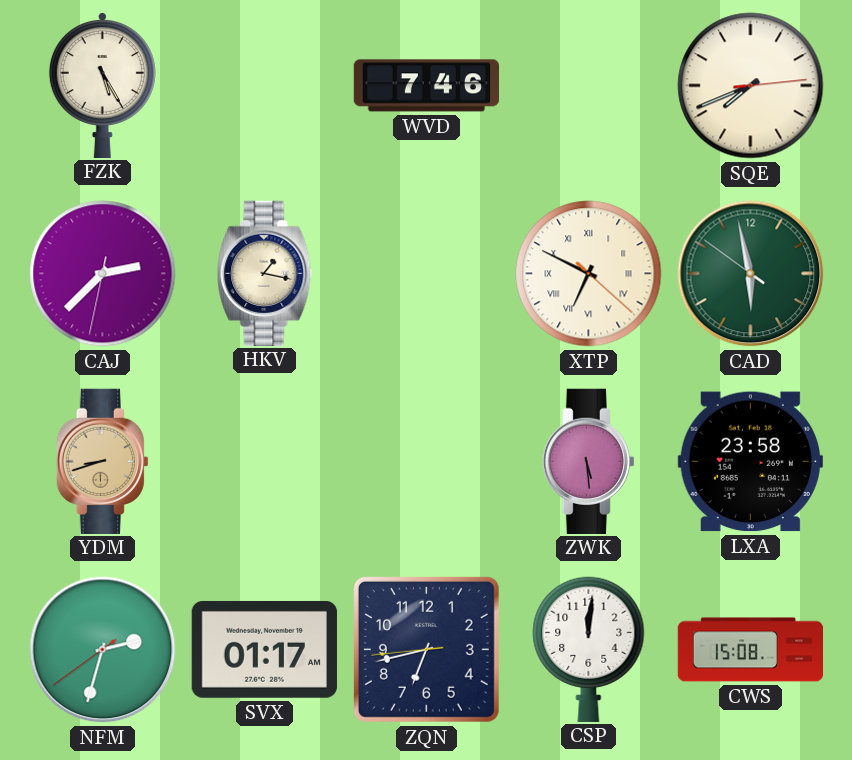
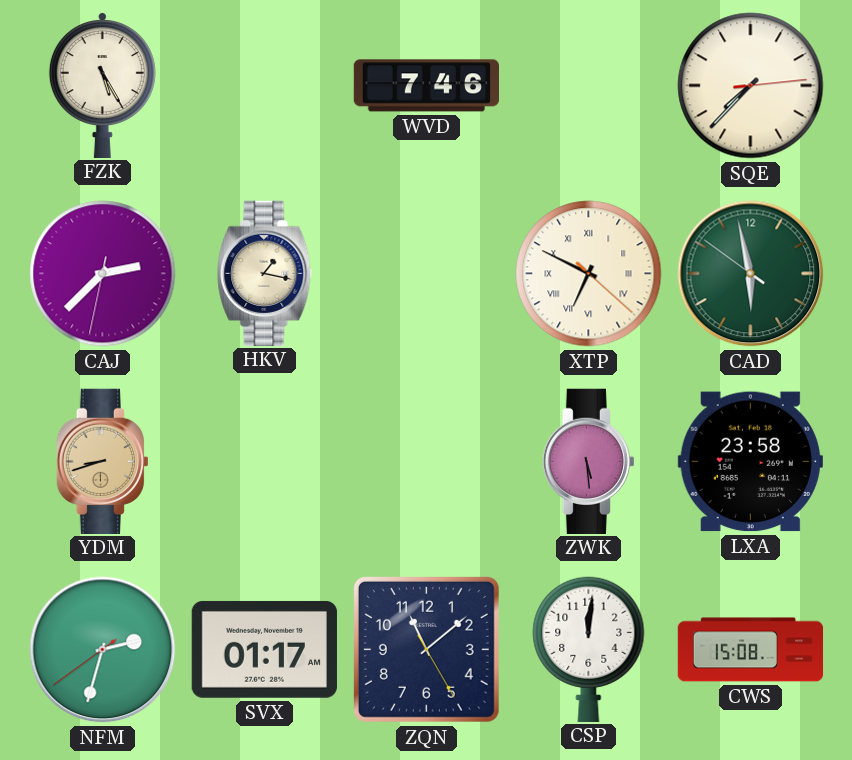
SQE: 7:41 -> 7:37
ZQN: 6:42 -> 11:08
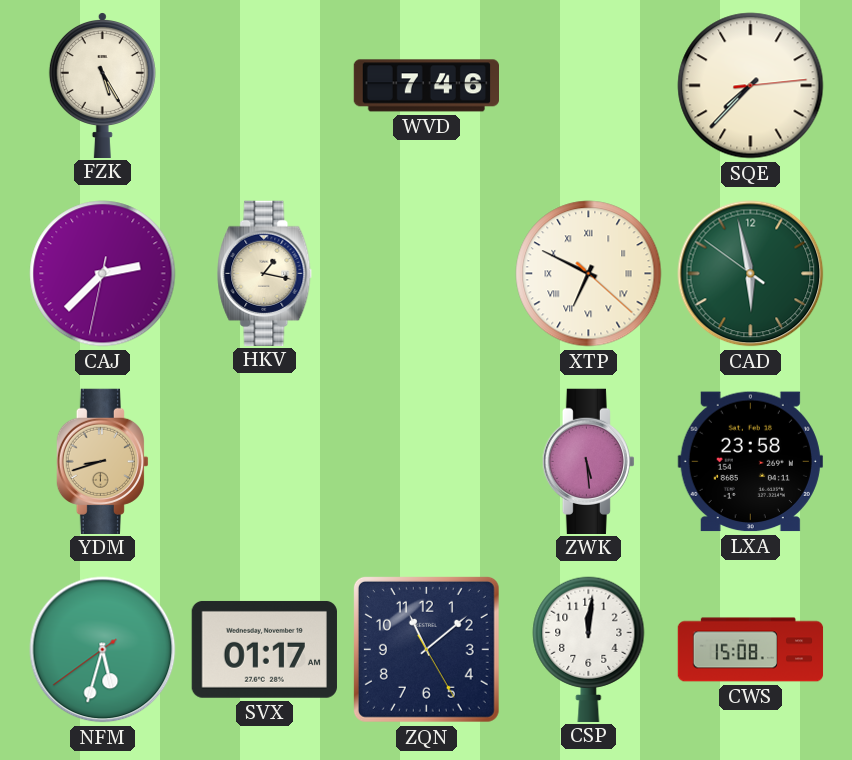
NFM: 2:32 -> 5:32
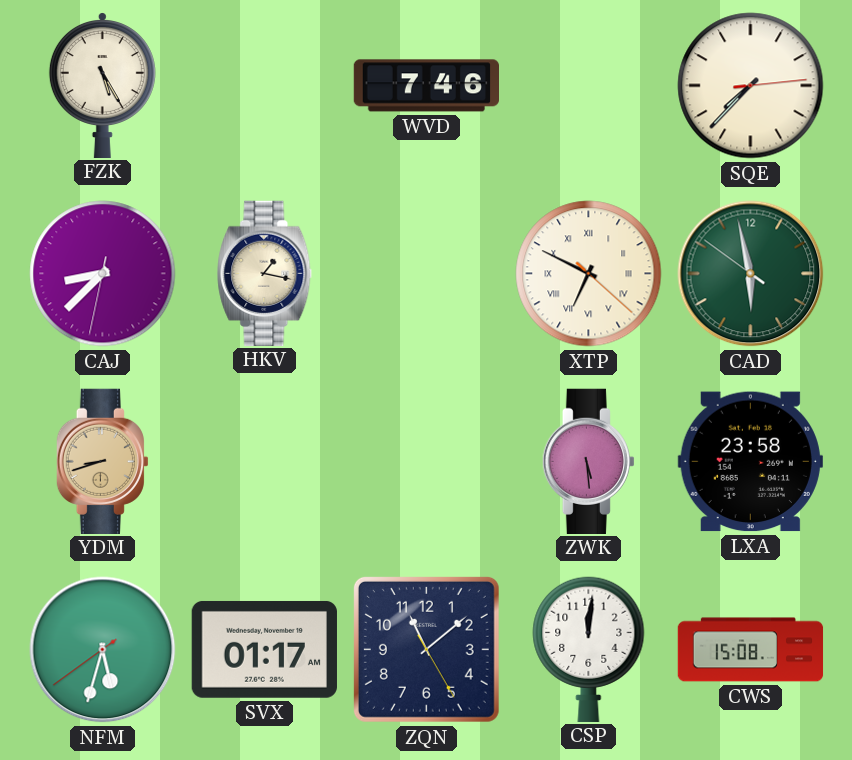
CAJ: 2:37 -> 8:37
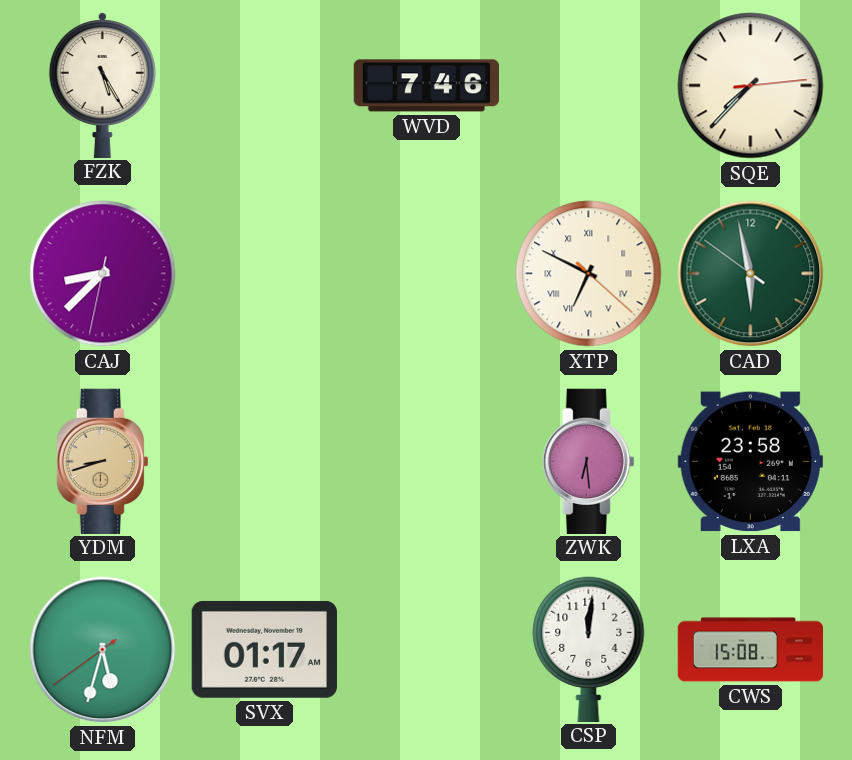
HKV: 1:17 -> none
ZWK: 5:29 -> 6:29
ZQN: 11:08 -> none
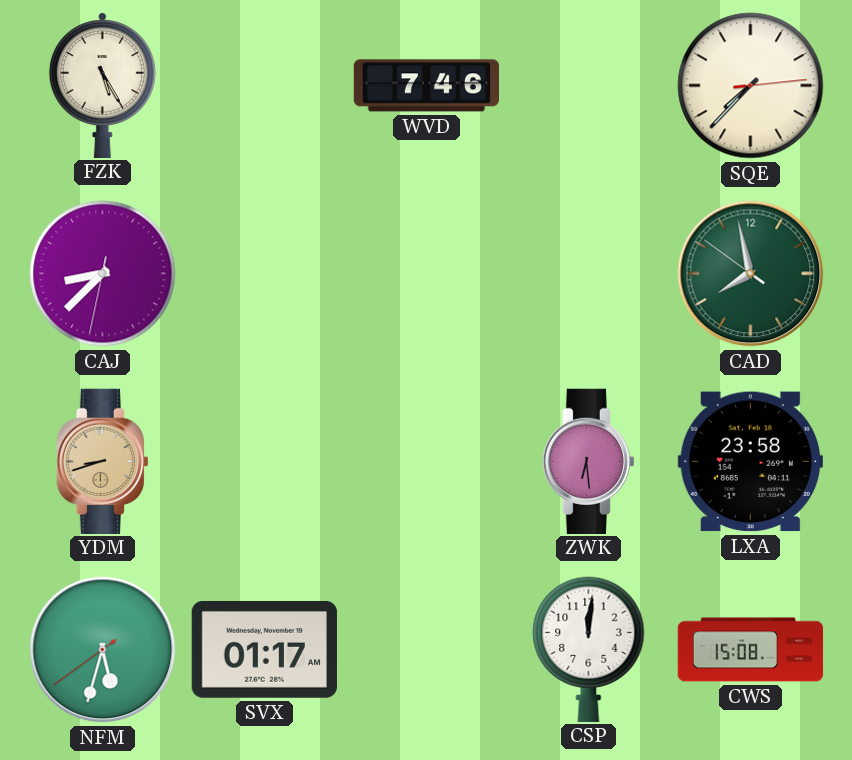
XTP: 6:49 -> none
CAD: 5:57 -> 7:57
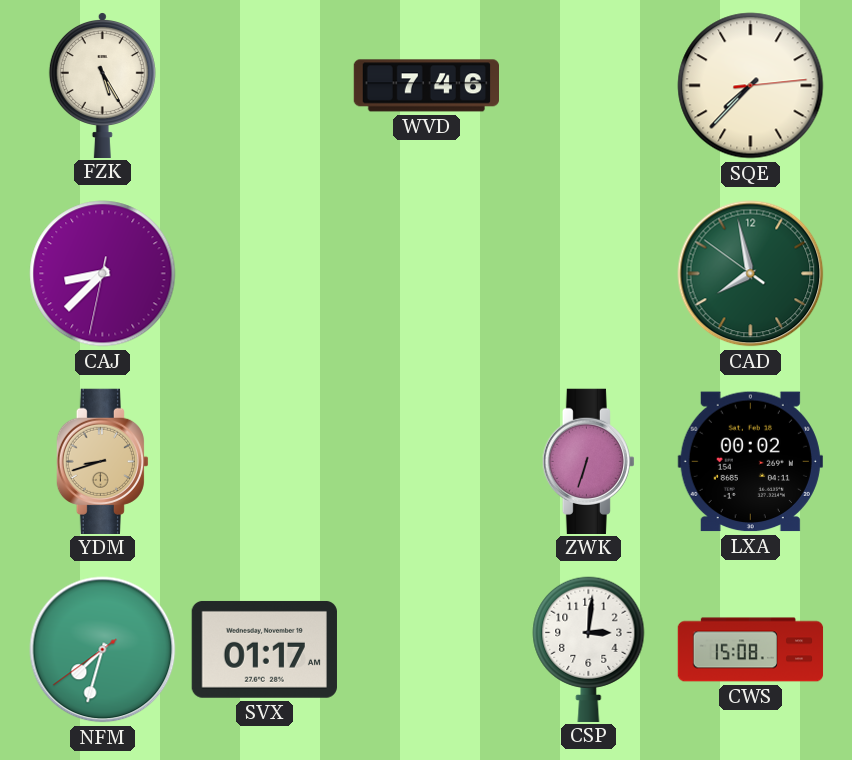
ZWK: 6:29 -> 6:33
LXA: 23:58 -> 00:02
NFM: 5:32 -> 7:32
CSP: 12:01 -> 3:01
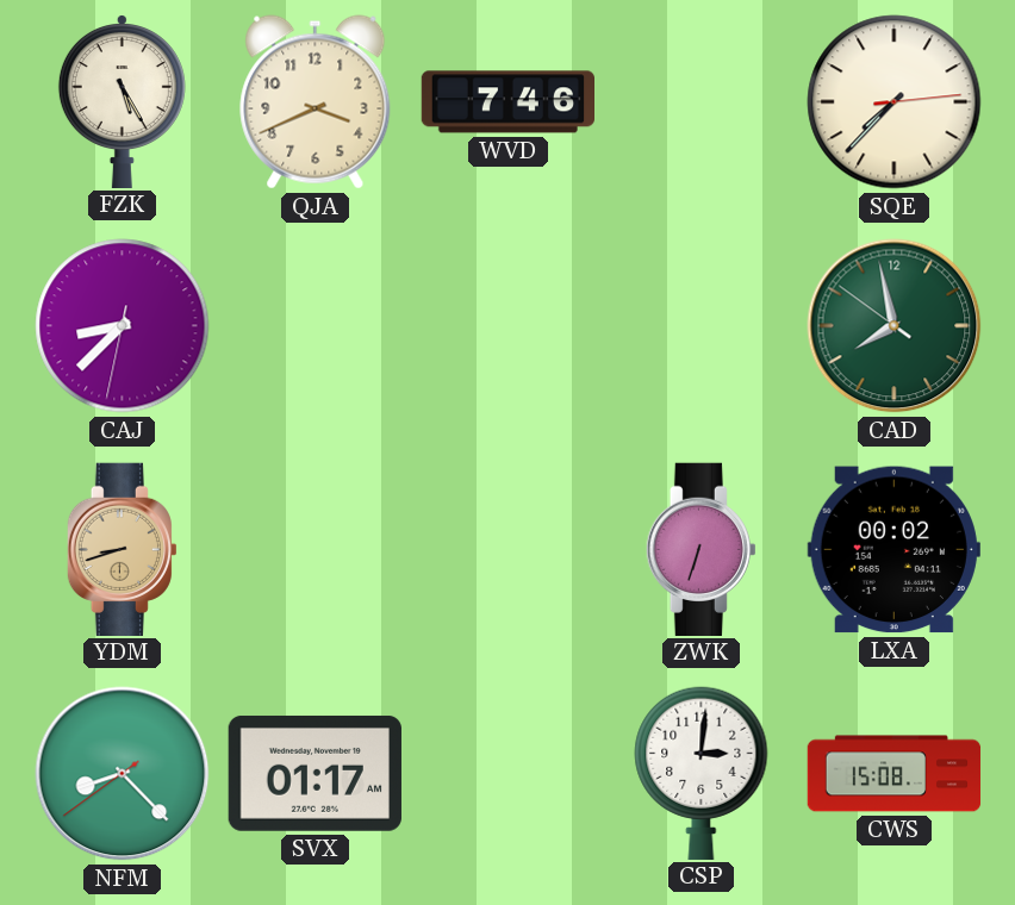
QJA: none -> 3:41
NFM: 7:32 -> 8:22
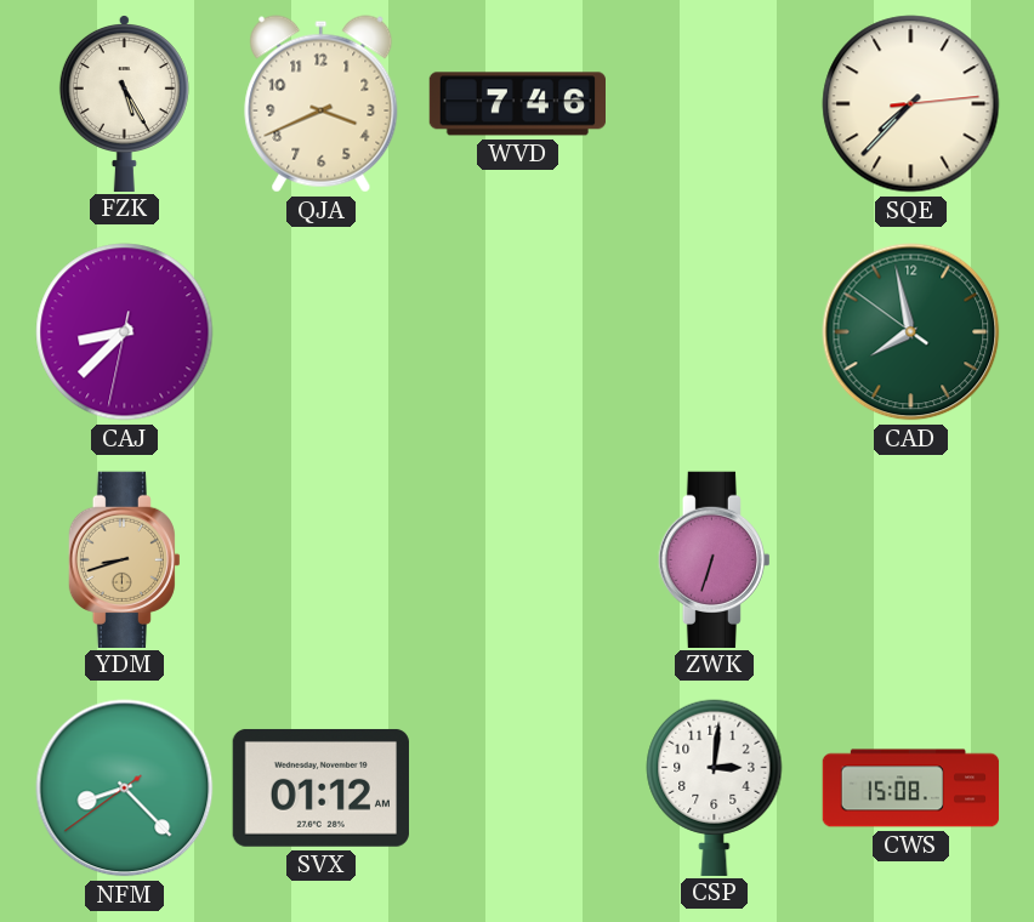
LXA: 00:02 -> none
SVX: 01:17 -> 01:12
